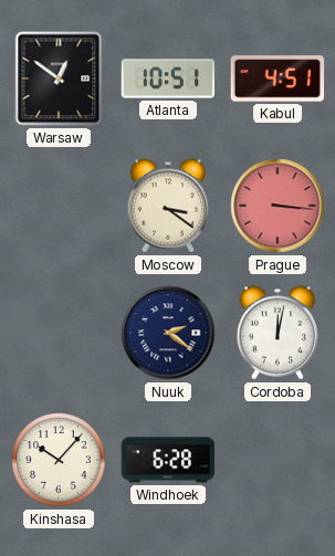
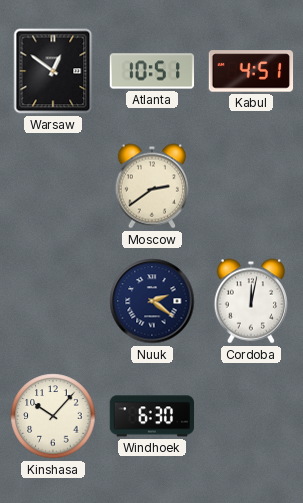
Moscow: 3:21 -> 2:39
Prague: 3:16 -> none
Windhoek: 6:28 -> 6:30
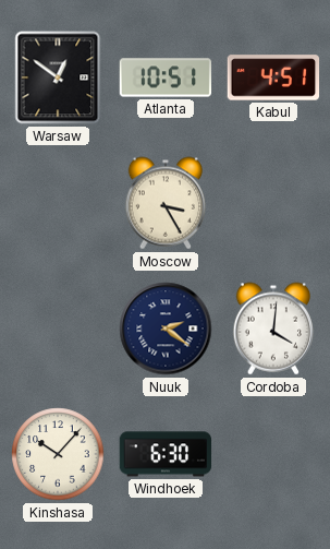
Moscow: 2:39 -> 3:25
Cordoba: 12:02 -> 4:01
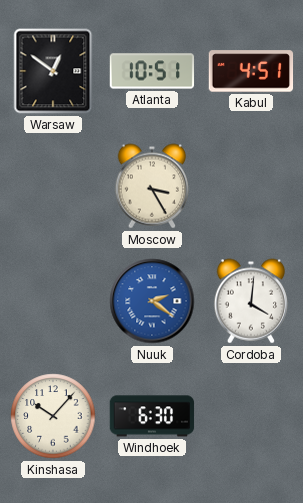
Nuuk dial: navy -> blue
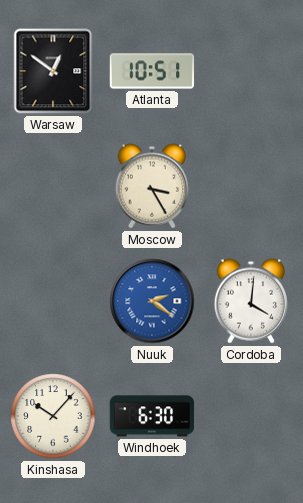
Kabul: 4:51 -> none
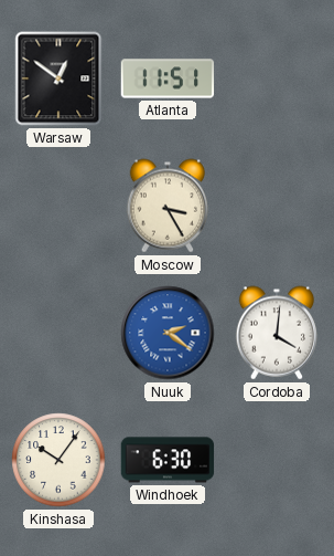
Atlanta: 10:51 -> 11:51
Kinshasa: 10:07 -> 10:06
